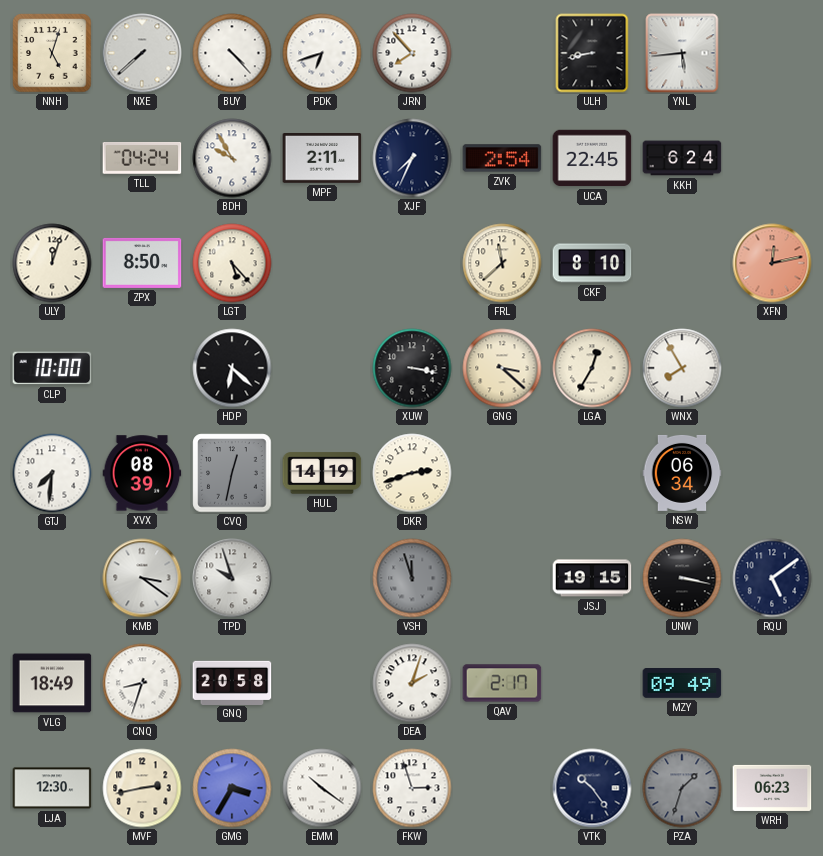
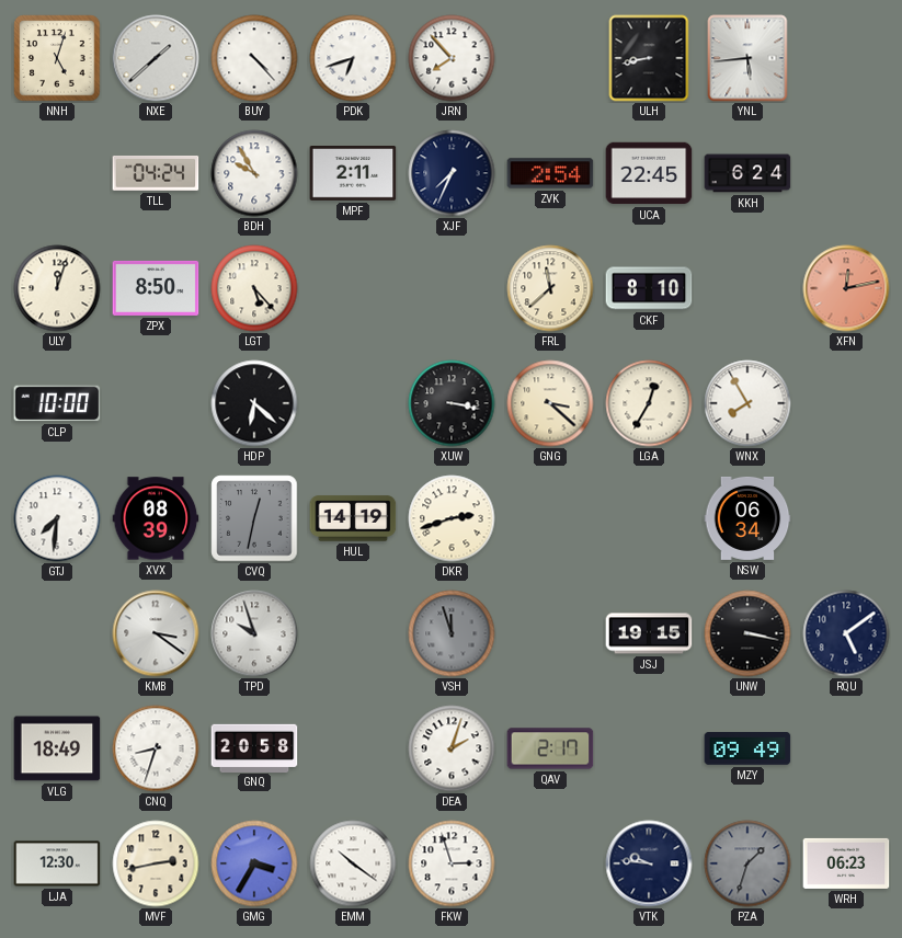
NXE: 7:38 -> 1:38
VTK: 10:24 -> 9:46
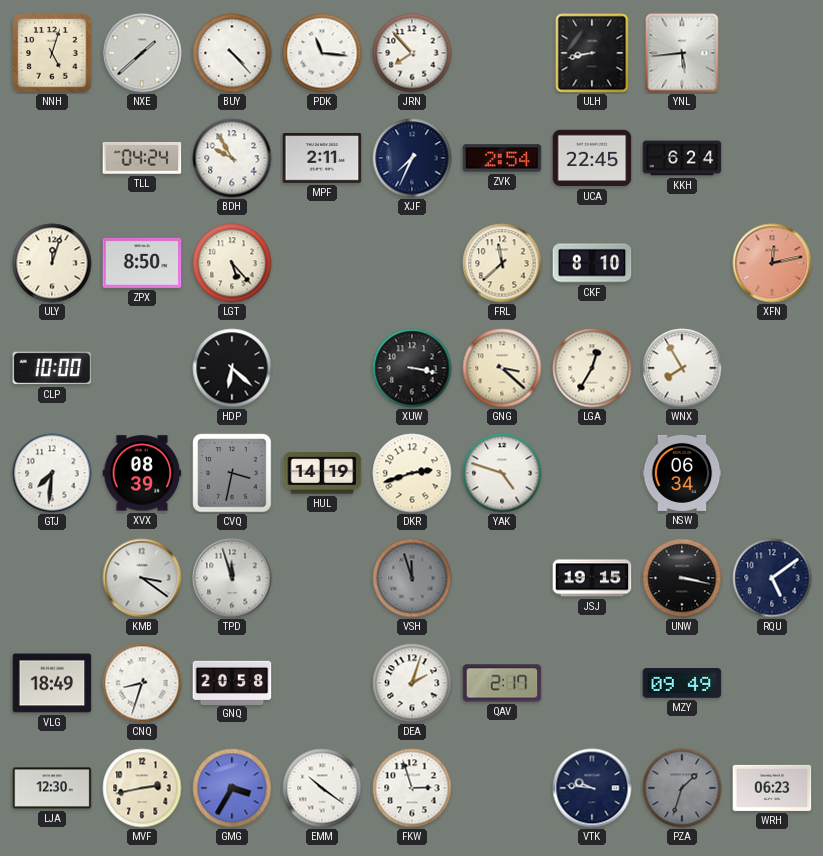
PDK: 6:42 -> 11:16
CVQ: 12:32 -> 3:32
YAK: none -> 4:48
TPD: 9:57 -> 11:57
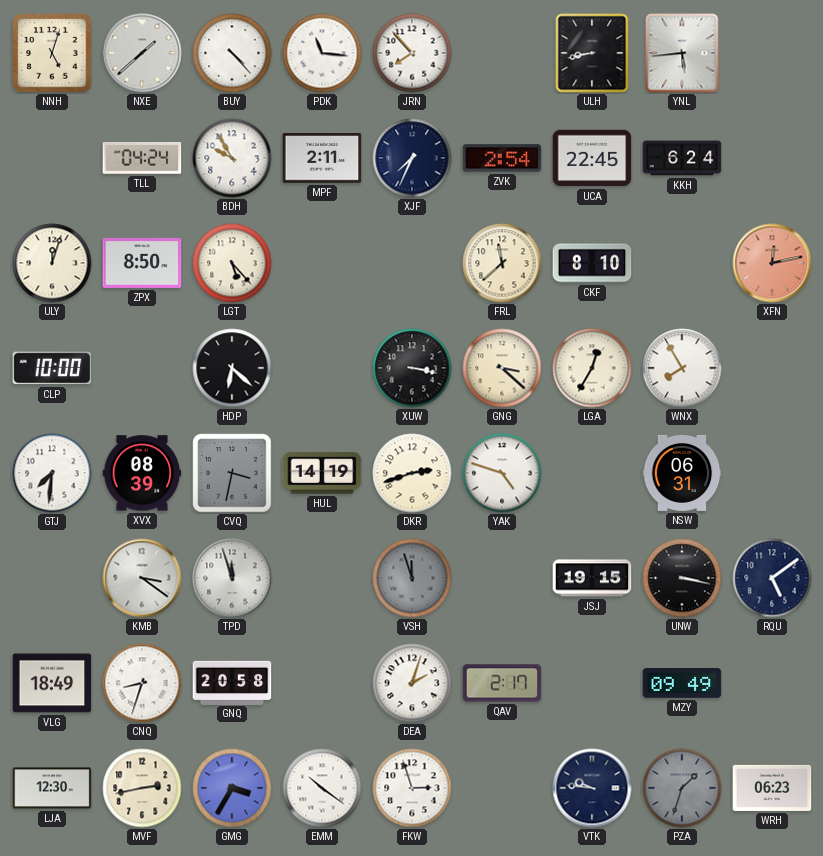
NSW: 06:34 -> 06:31
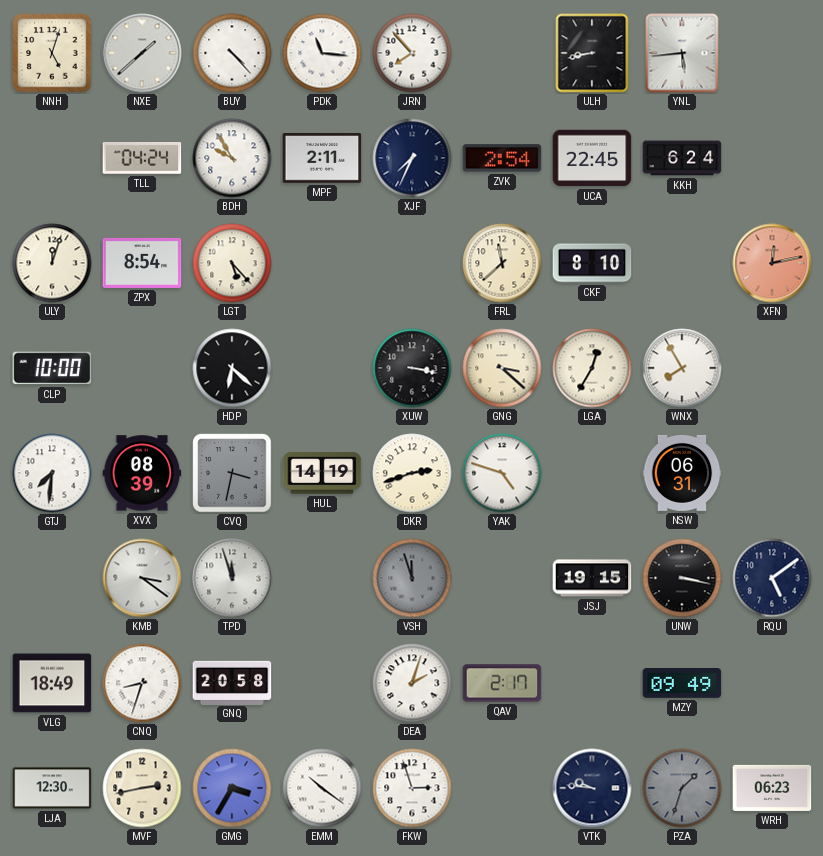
ZPX: 8:50 -> 8:54
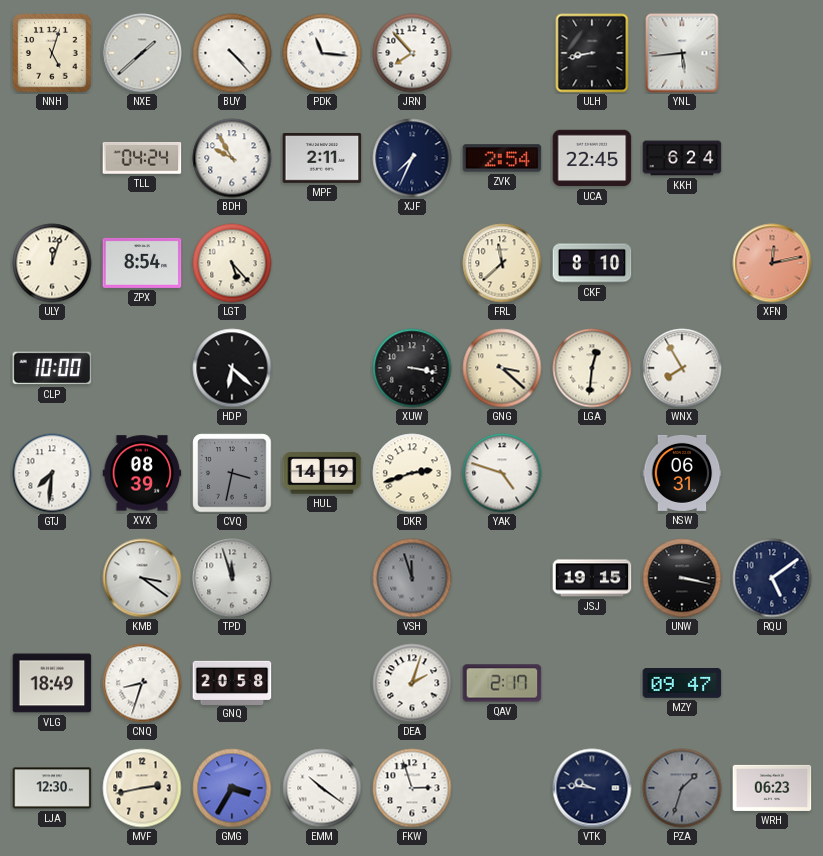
LGA: 12:35 -> 12:31
MZY: 09:49 -> 09:47
